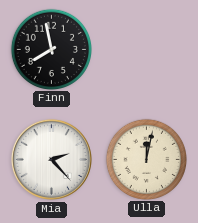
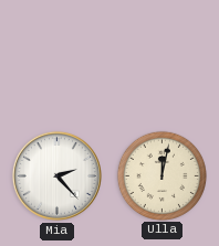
Finn: 7:58 -> none
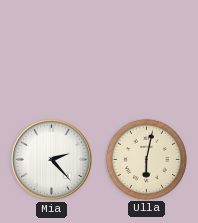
Ulla: 12:02 -> 6:02
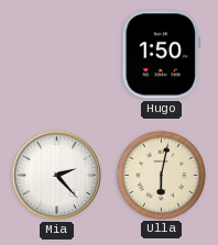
Hugo: none -> 1:50
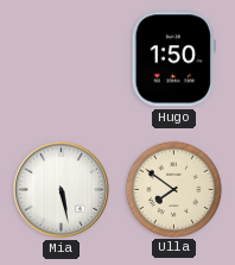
Mia: 2:23 -> 5:28
Ulla: 6:02 -> 7:51
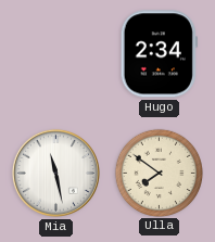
Hugo: 1:50 -> 2:34
Mia: 5:28 -> 11:28
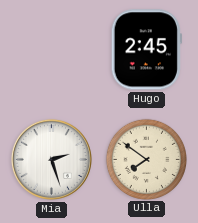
Hugo: 2:34 -> 2:45
Mia: 11:28 -> 2:27
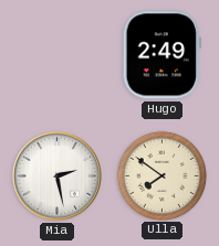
Hugo: 2:45 -> 2:49
Mia: 2:27 -> 2:28
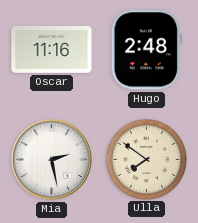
Oscar: none -> 11:16
Hugo: 2:49 -> 2:48
